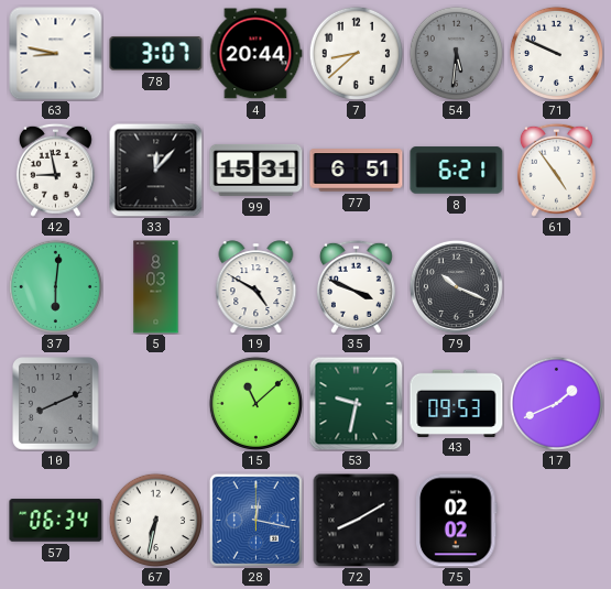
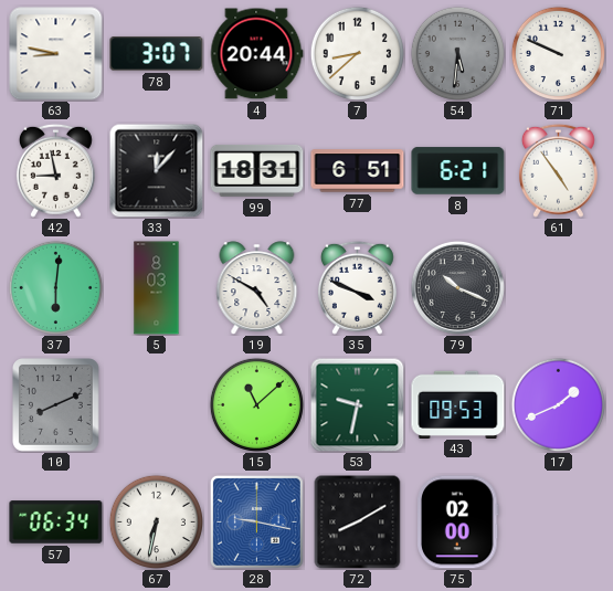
99: 15:31 -> 18:31
28: 12:17 -> 9:17
75: 02:02 -> 02:00
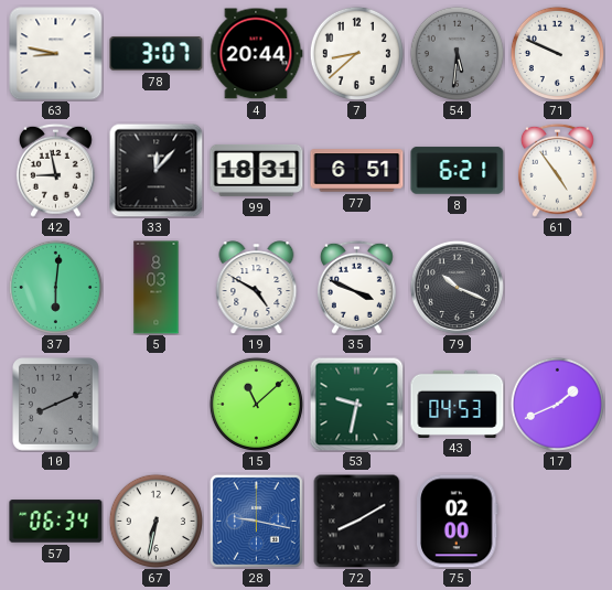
43: 09:53 -> 04:53
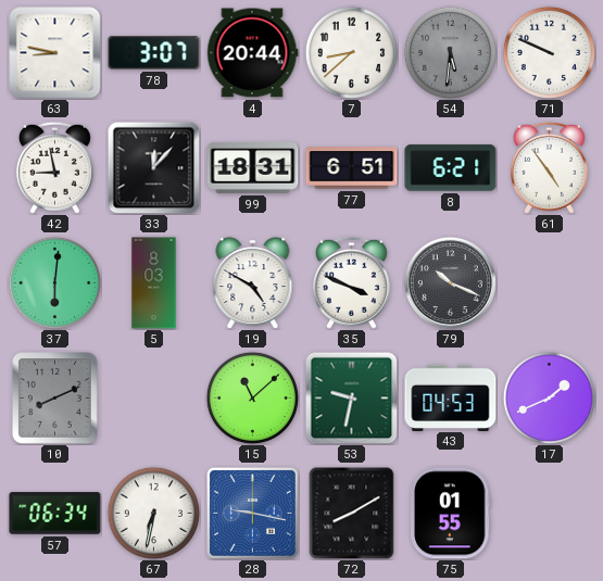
75: 02:00 -> 01:55
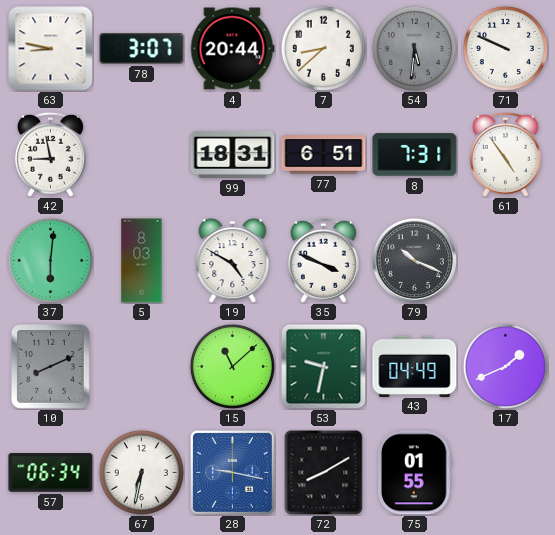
33: 12:07 -> none
8: 6:21 -> 7:31
43: 04:53 -> 04:49
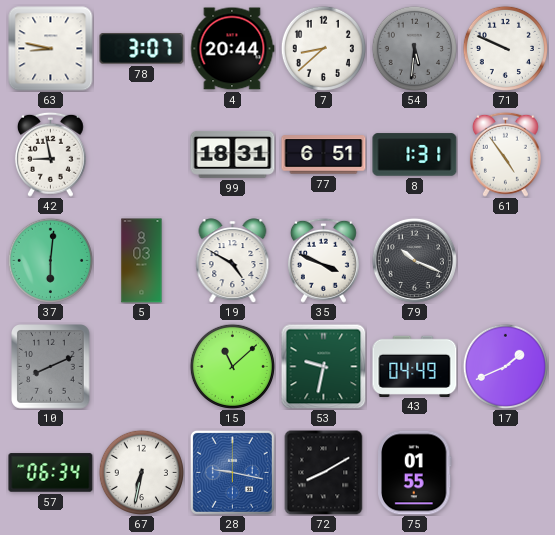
8: 7:31 -> 1:31
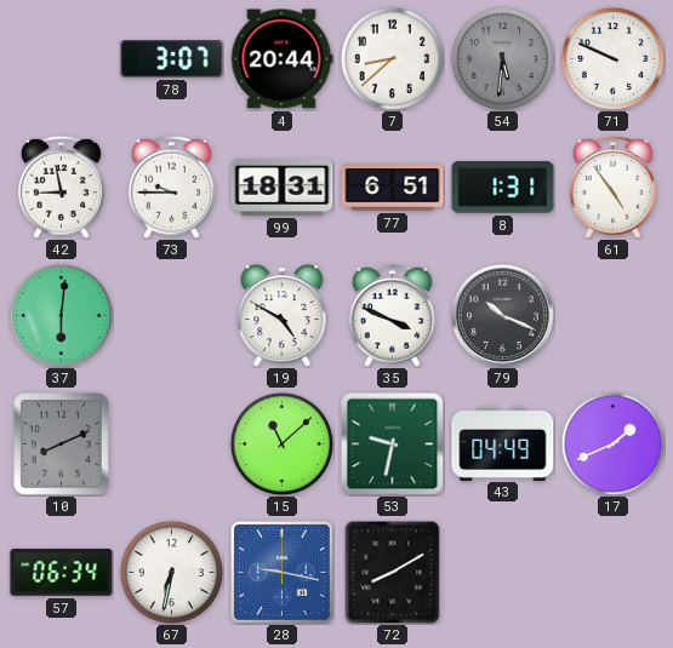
63: 8:47 -> none
73: none -> 9:45
5: 8:03 -> none
75: 01:55 -> none
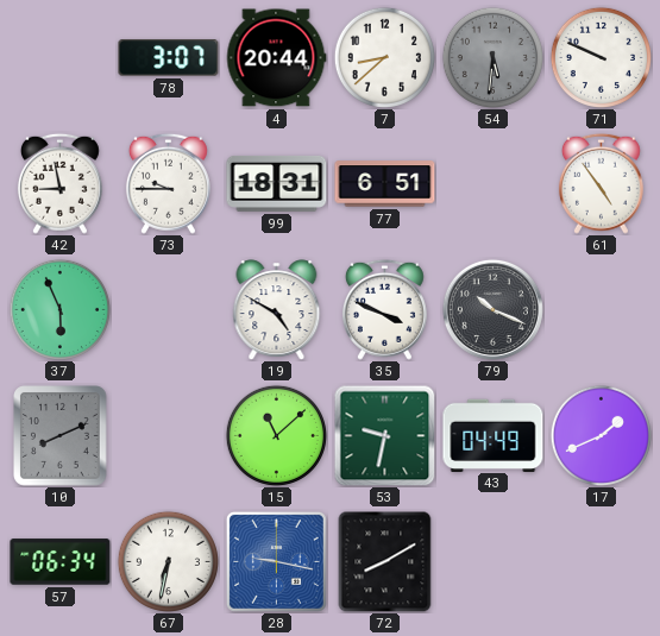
8: 1:31 -> none
37: 6:01 -> 5:56
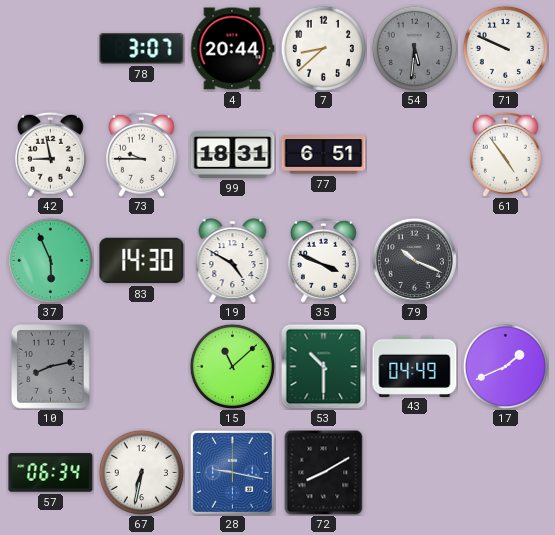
83: none -> 14:30
10: 8:11 -> 8:13
53: 9:32 -> 10:30
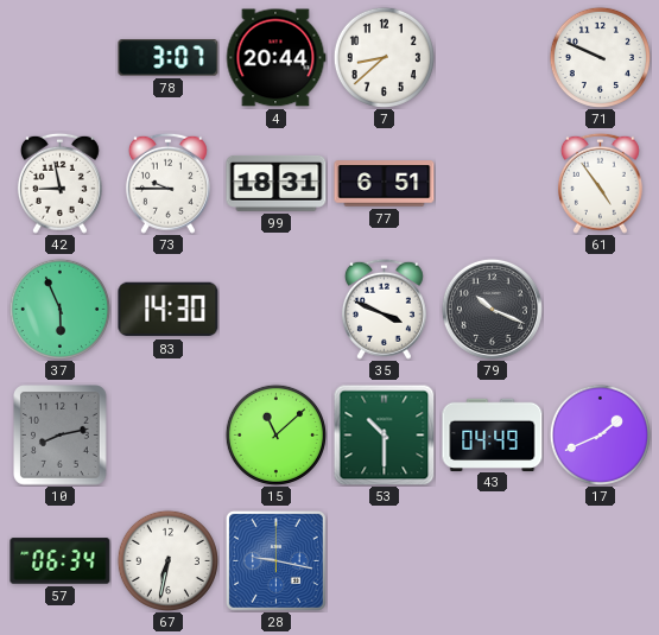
54: 5:31 -> none
19: 4:50 -> none
72: 8:10 -> none
